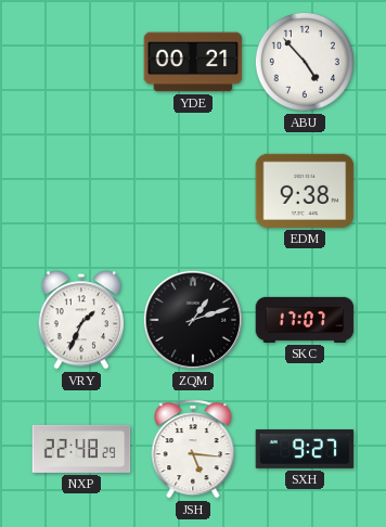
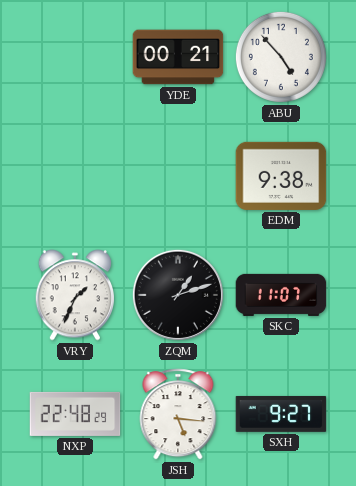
SKC: 17:07 -> 11:07
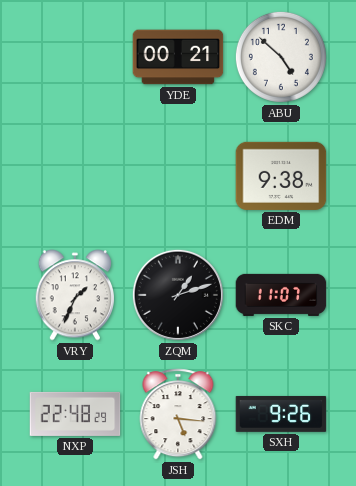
ABU: 4:53 -> 4:52
SXH: 9:27 -> 9:26
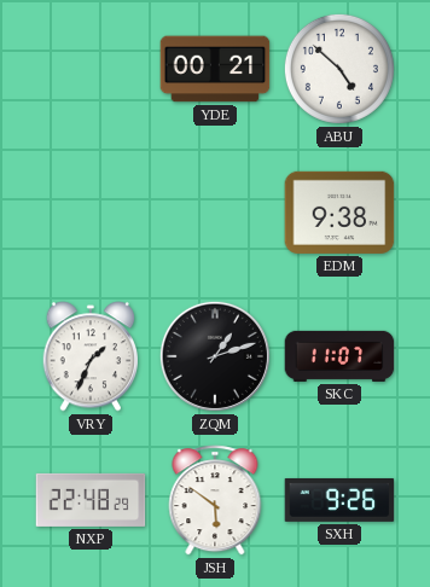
JSH: 5:16 -> 5:51
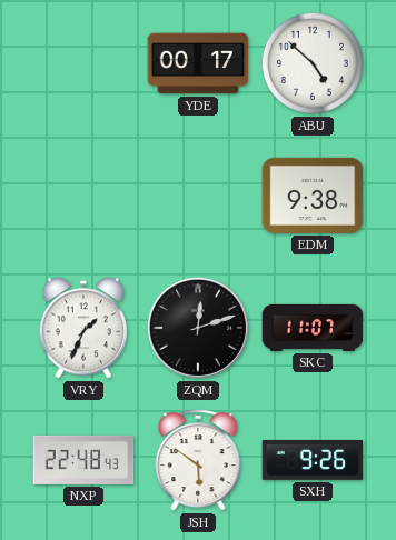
YDE: 00:21 -> 00:17
ZQM: 1:12 -> 12:12
NXP: 22:48:29 -> 22:48:43
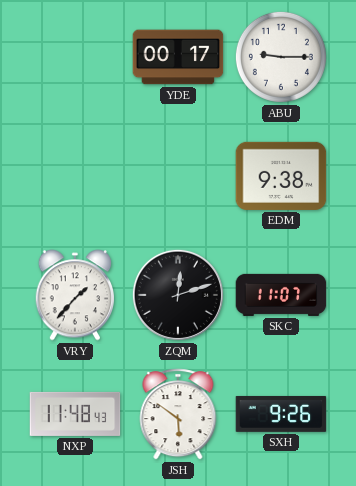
ABU: 4:52 -> 9:15
VRY: 1:34 -> 1:37
NXP: 22:48 -> 11:48
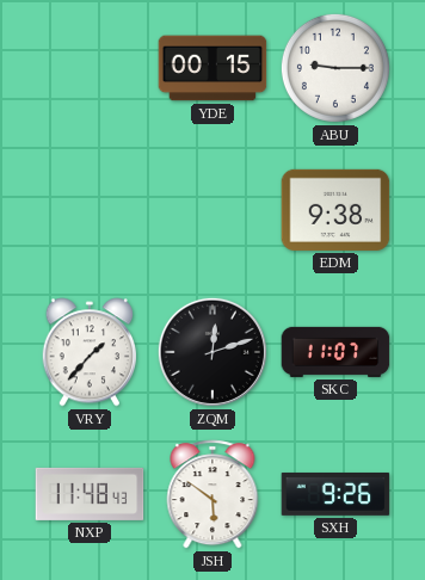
YDE: 00:17 -> 00:15
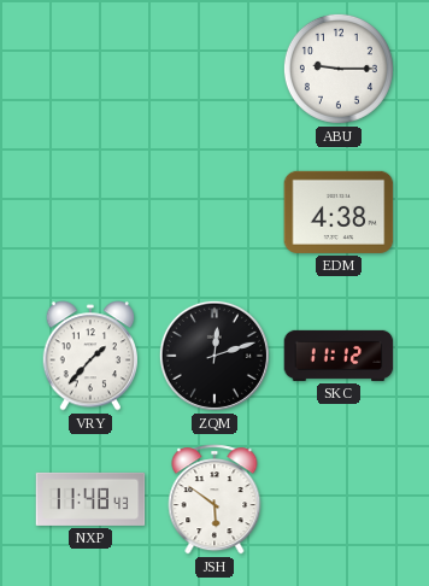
YDE: 00:15 -> none
EDM: 9:38 -> 4:38
SKC: 11:07 -> 11:12
SXH: 9:26 -> none
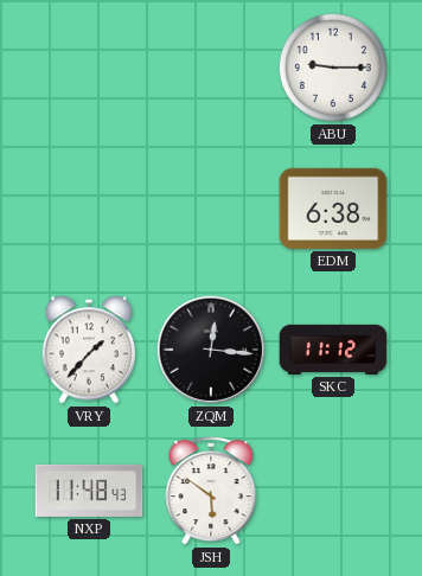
EDM: 4:38 -> 6:38
ZQM: 12:12 -> 12:16
